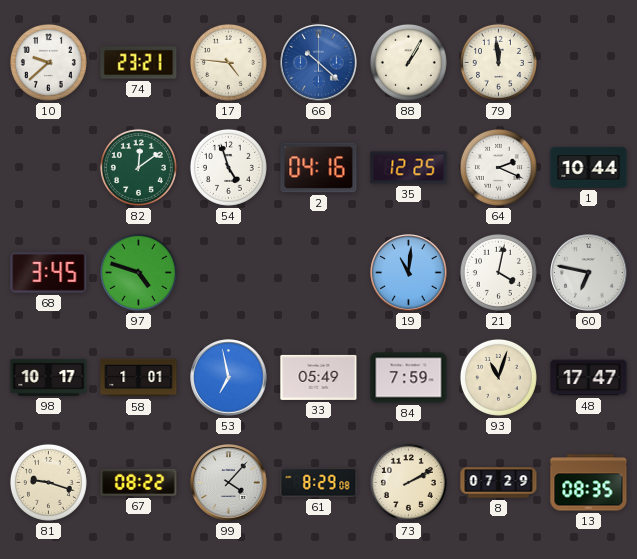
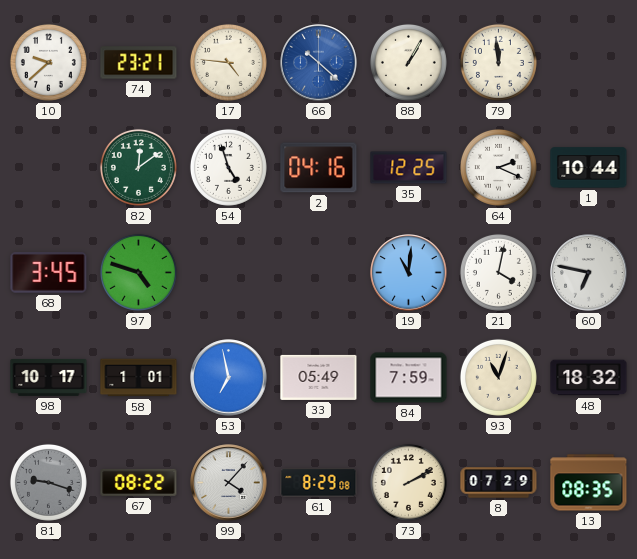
48: 17:47 -> 18:32
81 dial: cream -> grey
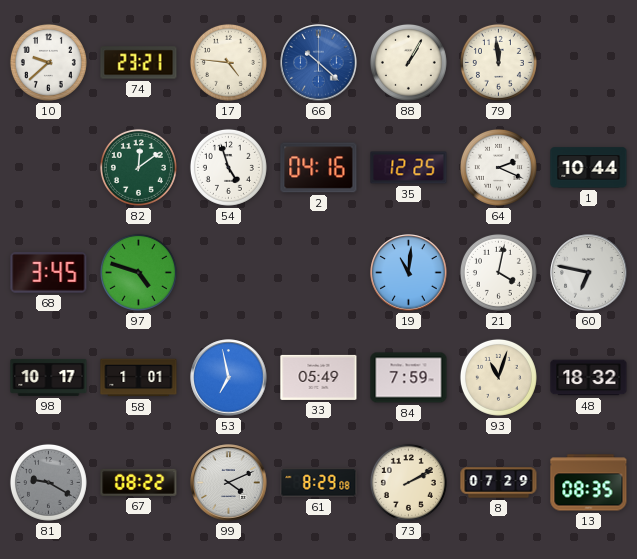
81: 9:18 -> 9:20
99: 4:07 -> 4:11
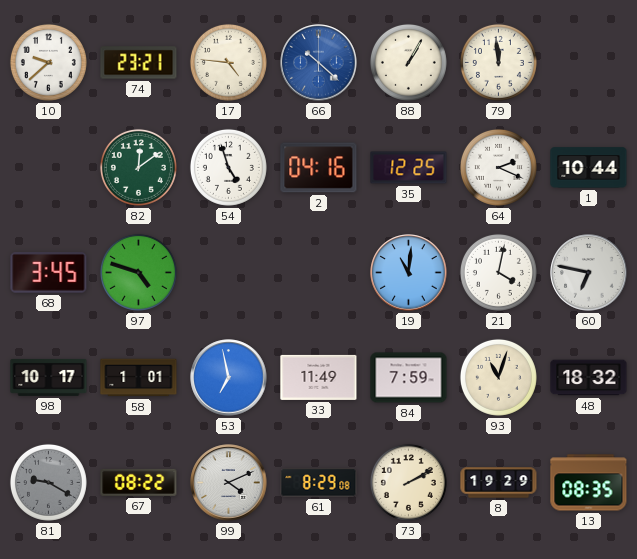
33: 05:49 -> 11:49
8: 07:29 -> 19:29
